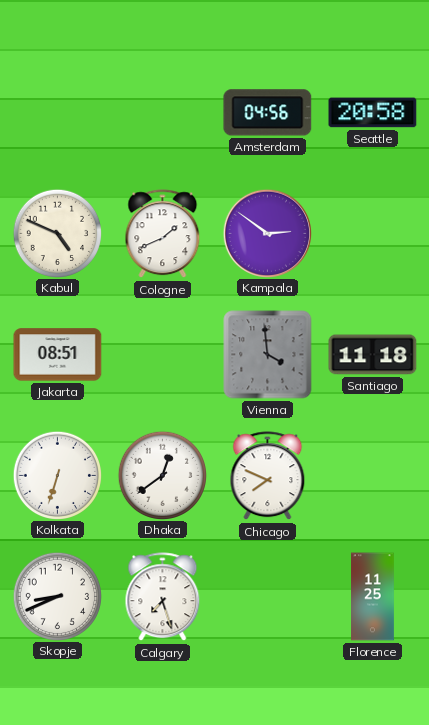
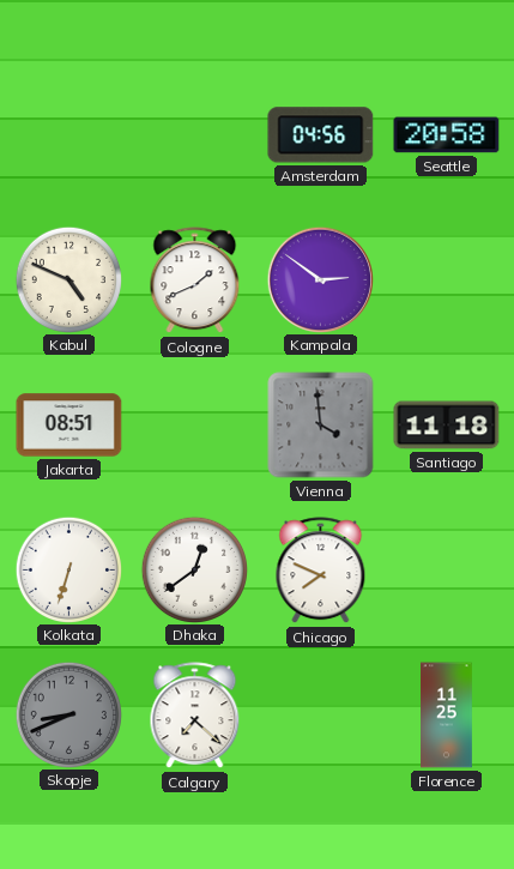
Skopje dial: white -> grey
Calgary: 7:27 -> 7:22
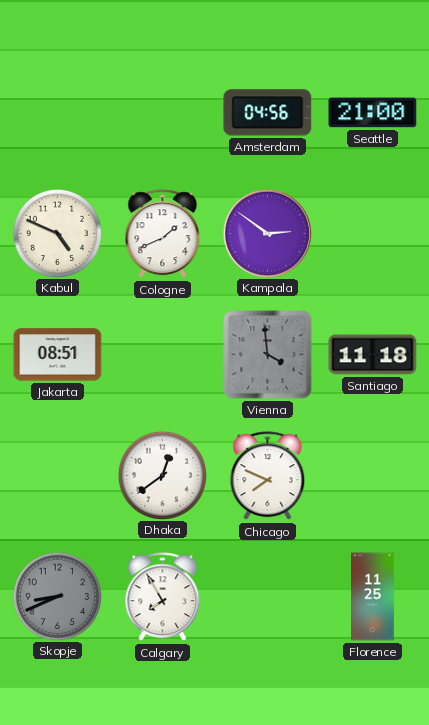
Seattle: 20:58 -> 21:00
Kolkata: 6:33 -> none
Calgary: 7:22 -> 7:55
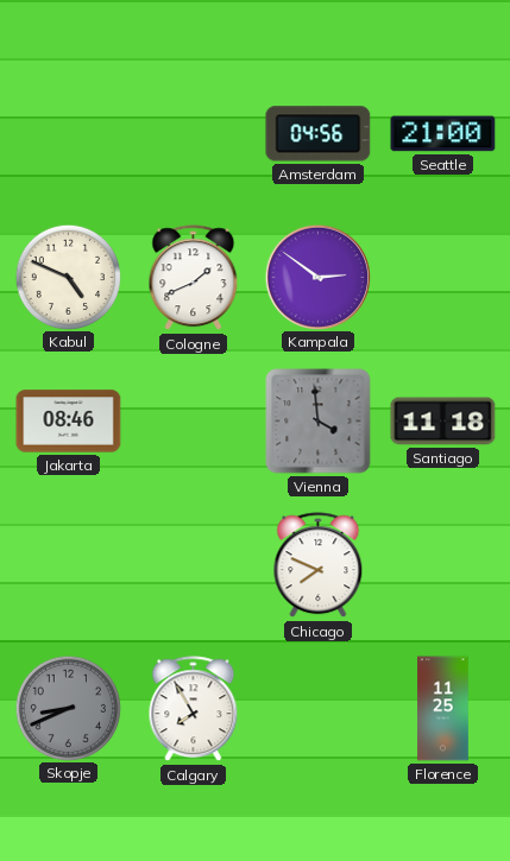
Jakarta: 08:51 -> 08:46
Dhaka: 12:39 -> none
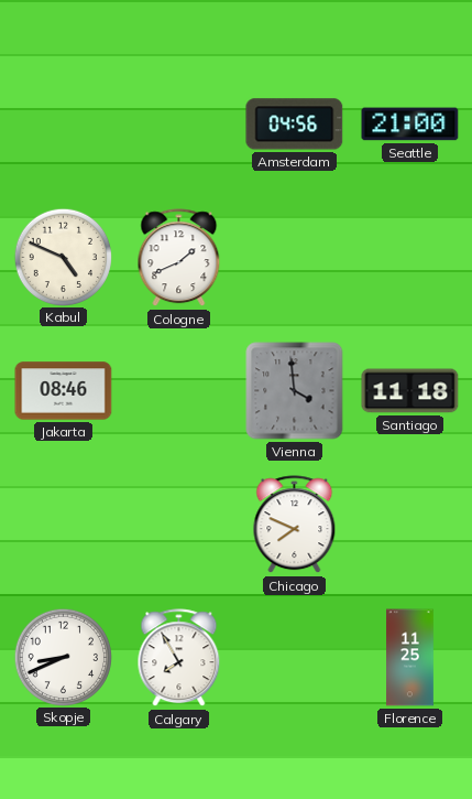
Kampala: 2:51 -> none
Skopje dial: grey -> white
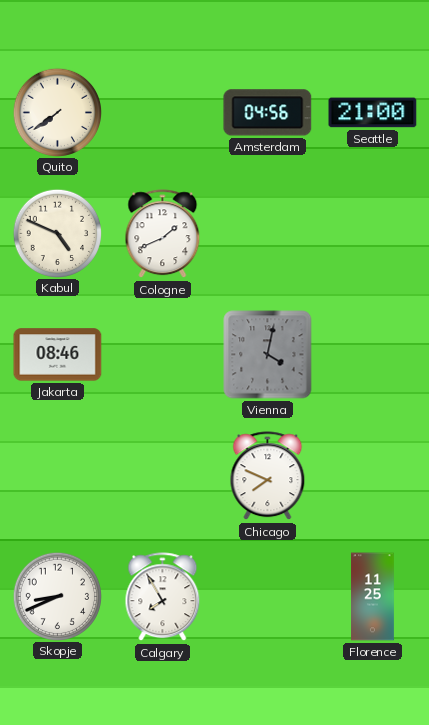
Quito: none -> 7:39
Vienna: 3:59 -> 4:02
Santiago: 11:18 -> none
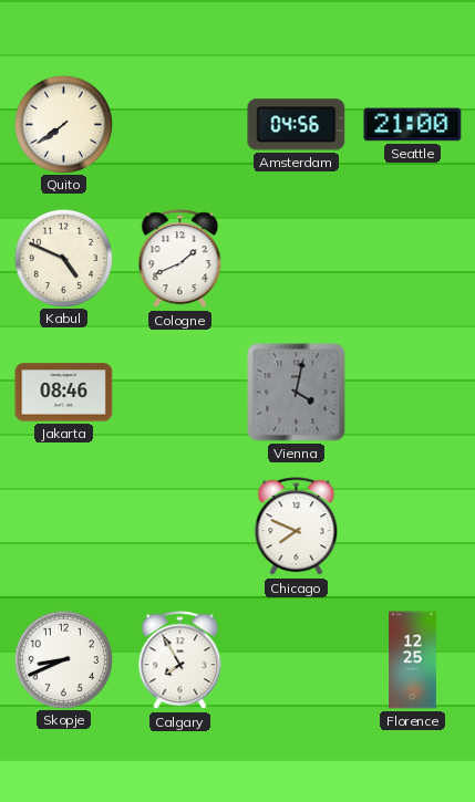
Florence: 11:25 -> 12:25
